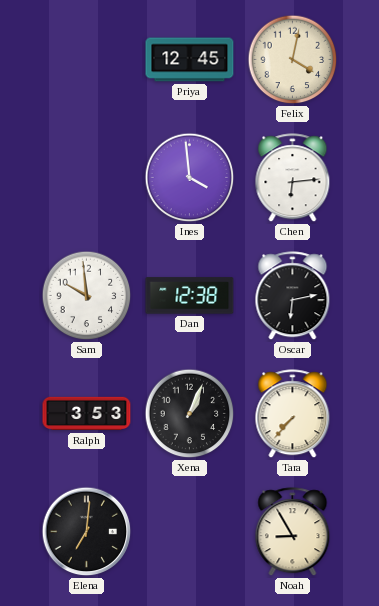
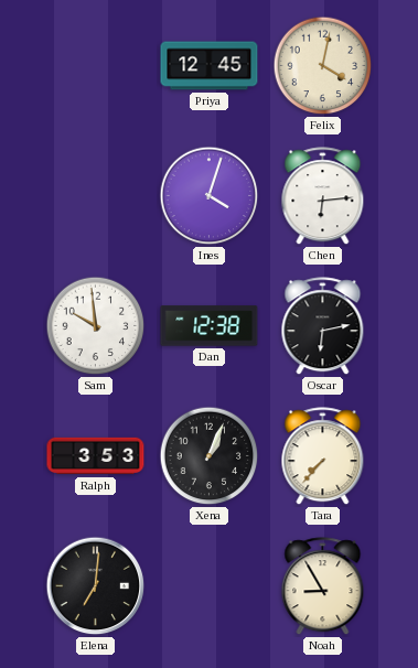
Ines: 3:59 -> 4:03
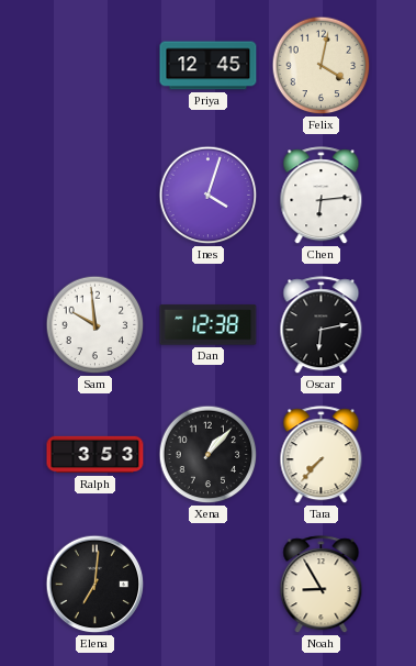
Xena: 1:04 -> 1:07
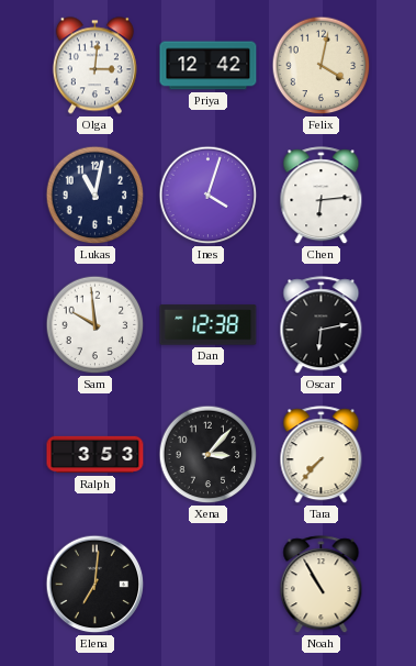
Olga: none -> 3:01
Priya: 12:45 -> 12:42
Lukas: none -> 11:02
Xena: 1:07 -> 3:07
Noah: 8:55 -> 10:55
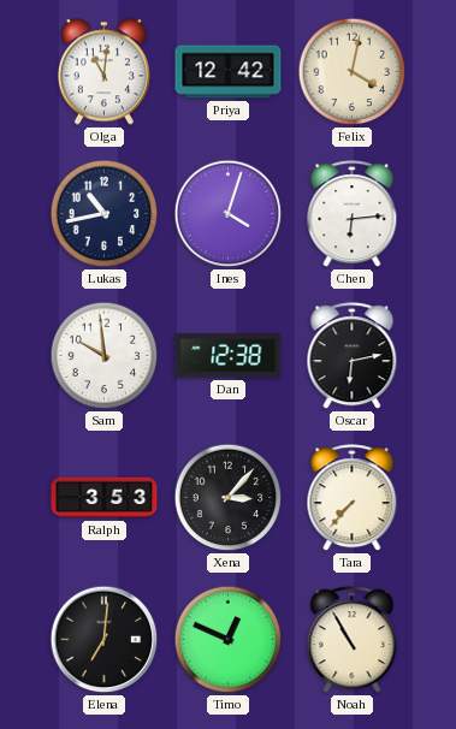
Olga: 3:01 -> 11:01
Lukas: 11:02 -> 10:43
Timo: none -> 12:49
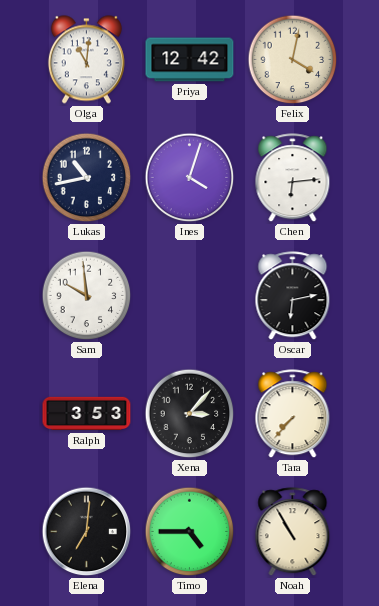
Dan: 12:38 -> none
Timo: 12:49 -> 4:45
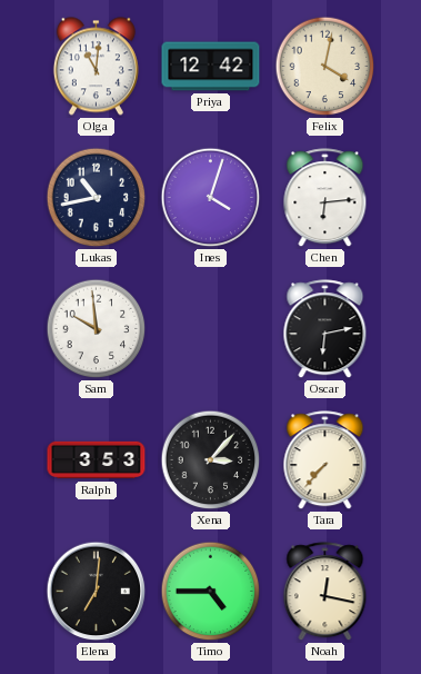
Noah: 10:55 -> 12:17
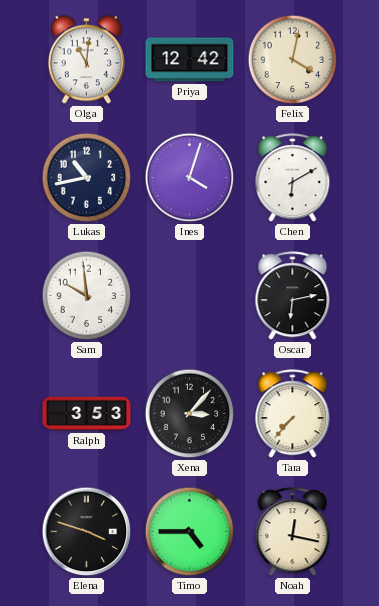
Chen: 6:14 -> 6:10
Elena: 7:01 -> 3:48
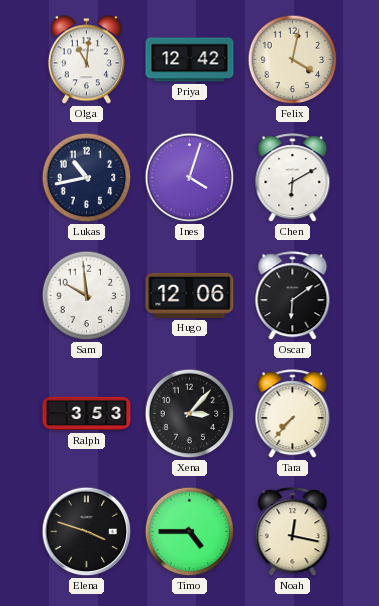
Hugo: none -> 12:06
Oscar: 6:13 -> 6:09
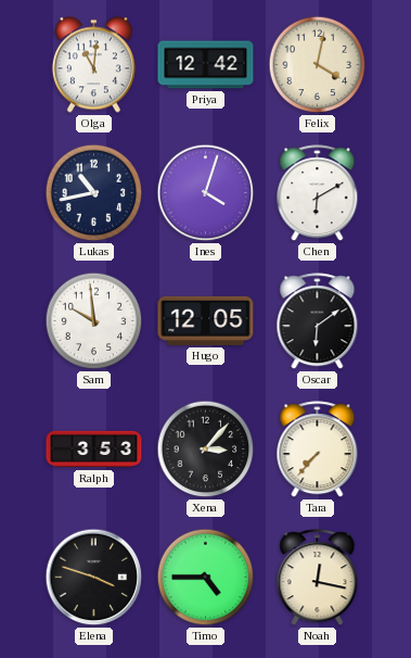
Hugo: 12:06 -> 12:05
